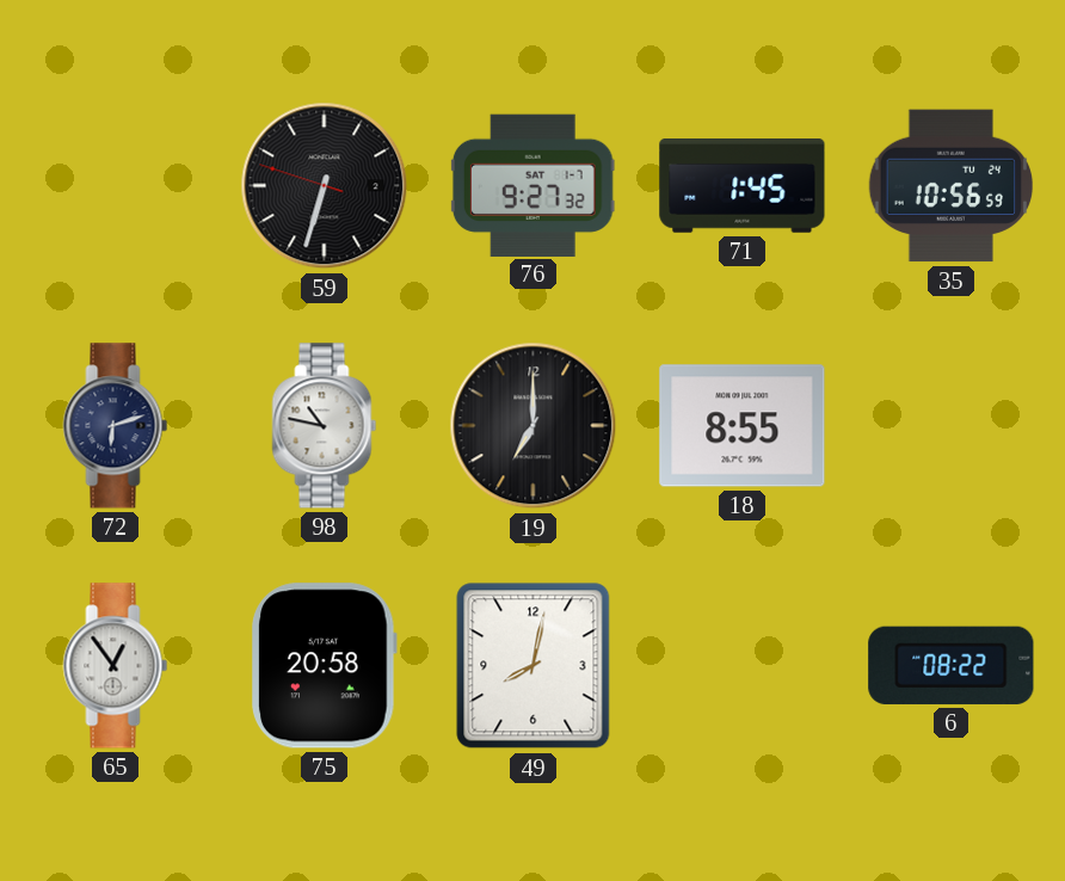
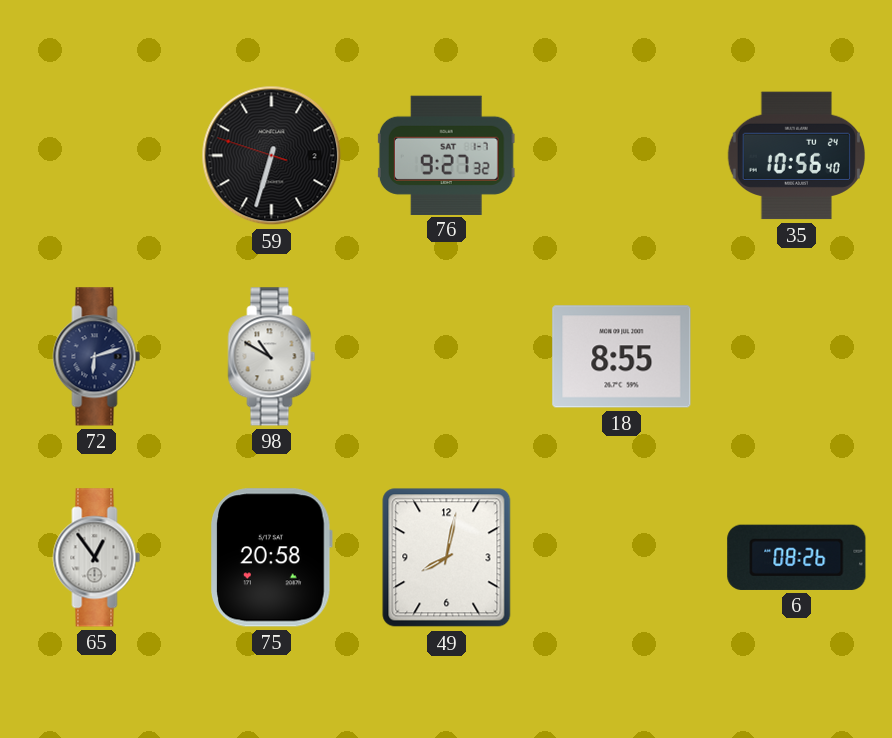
71: 1:45 -> none
35: 10:56:59 -> 10:56:40
98: 10:47 -> 10:50
19: 7:00 -> none
6: 08:22 -> 08:26
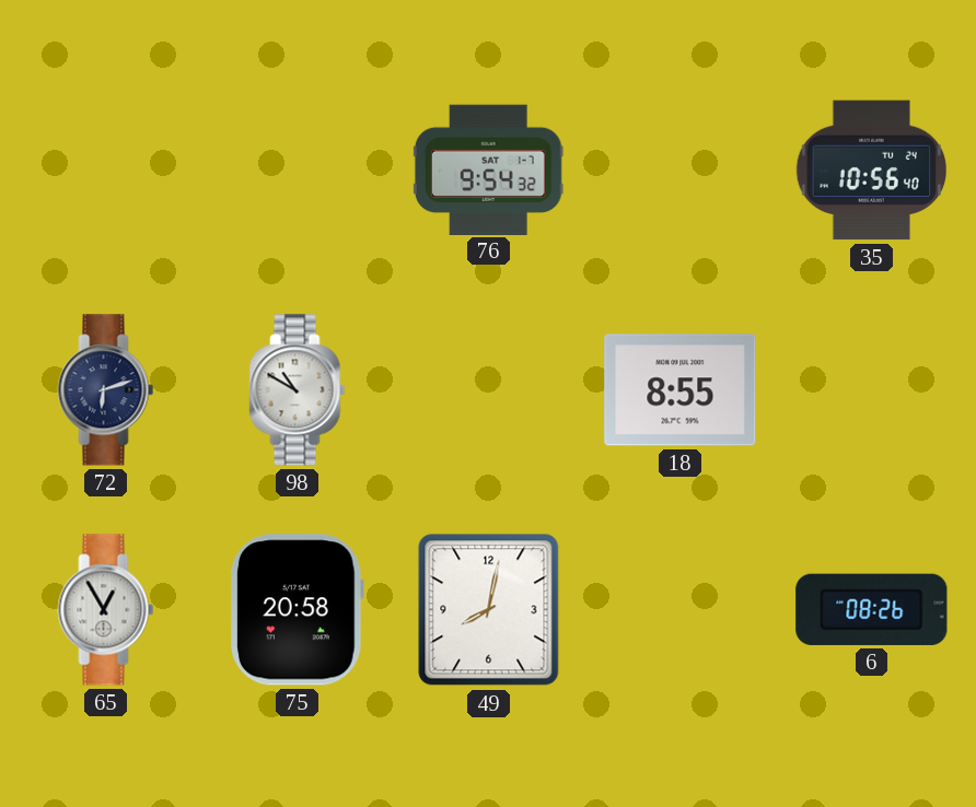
59: 6:32 -> none
76: 9:27 -> 9:54
65: 12:54 -> 12:55
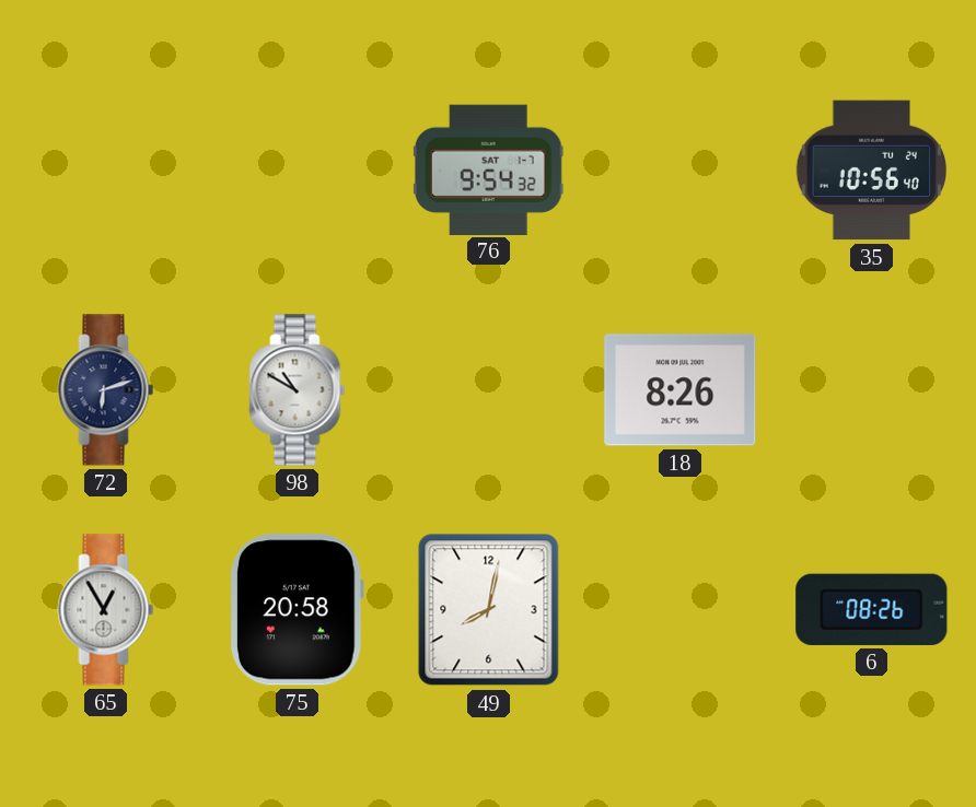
18: 8:55 -> 8:26
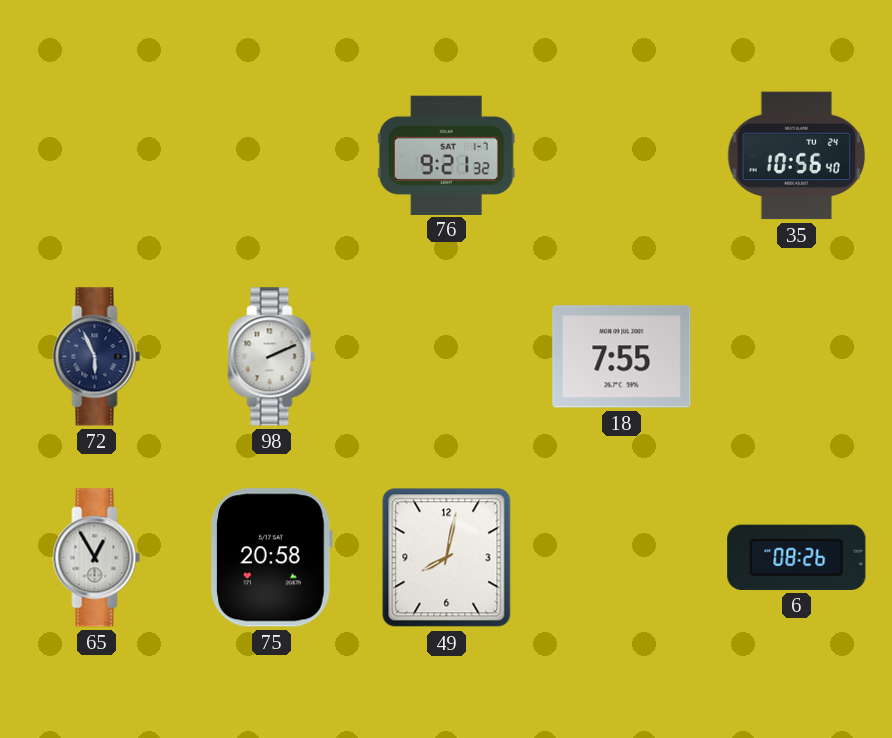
76: 9:54 -> 9:21
72: 6:12 -> 5:56
98: 10:50 -> 2:11
18: 8:26 -> 7:55
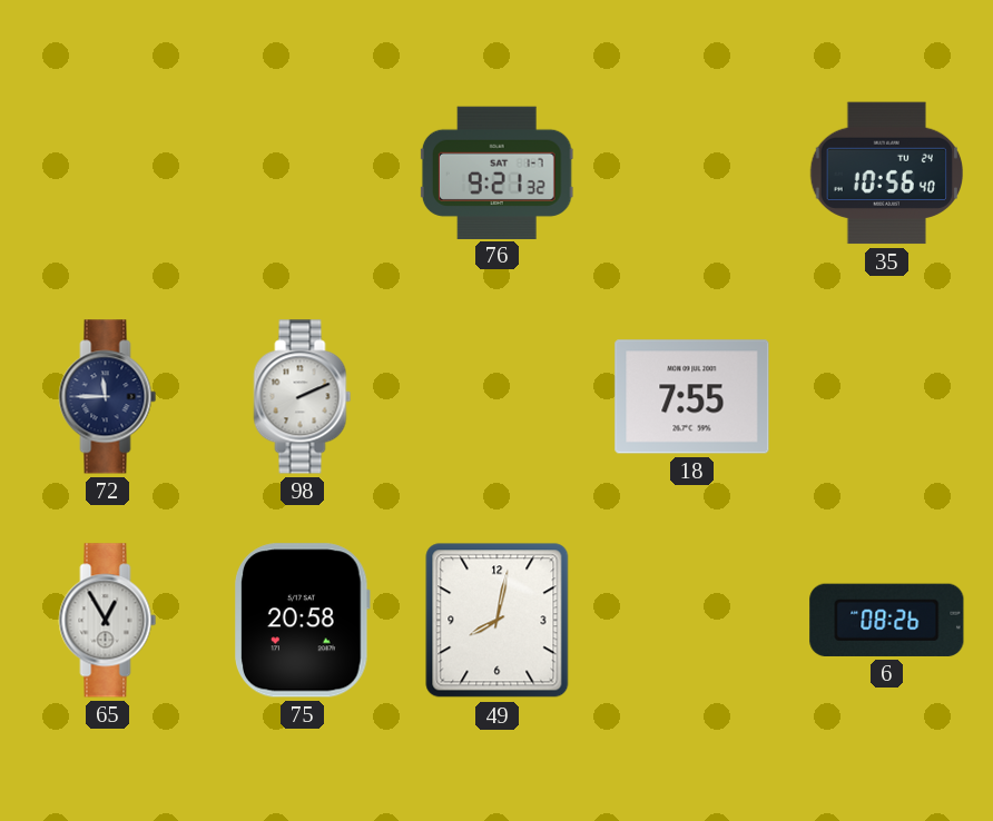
72: 5:56 -> 11:45
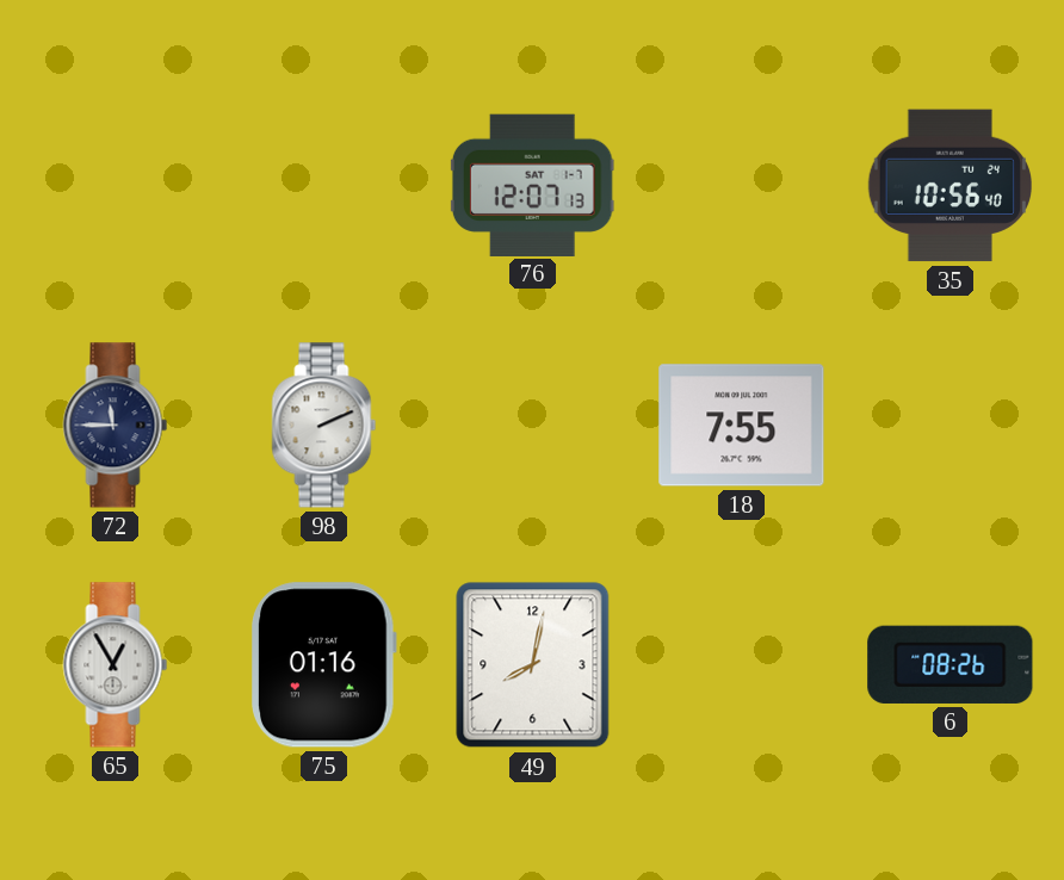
76: 9:21 -> 12:07
75: 20:58 -> 01:16
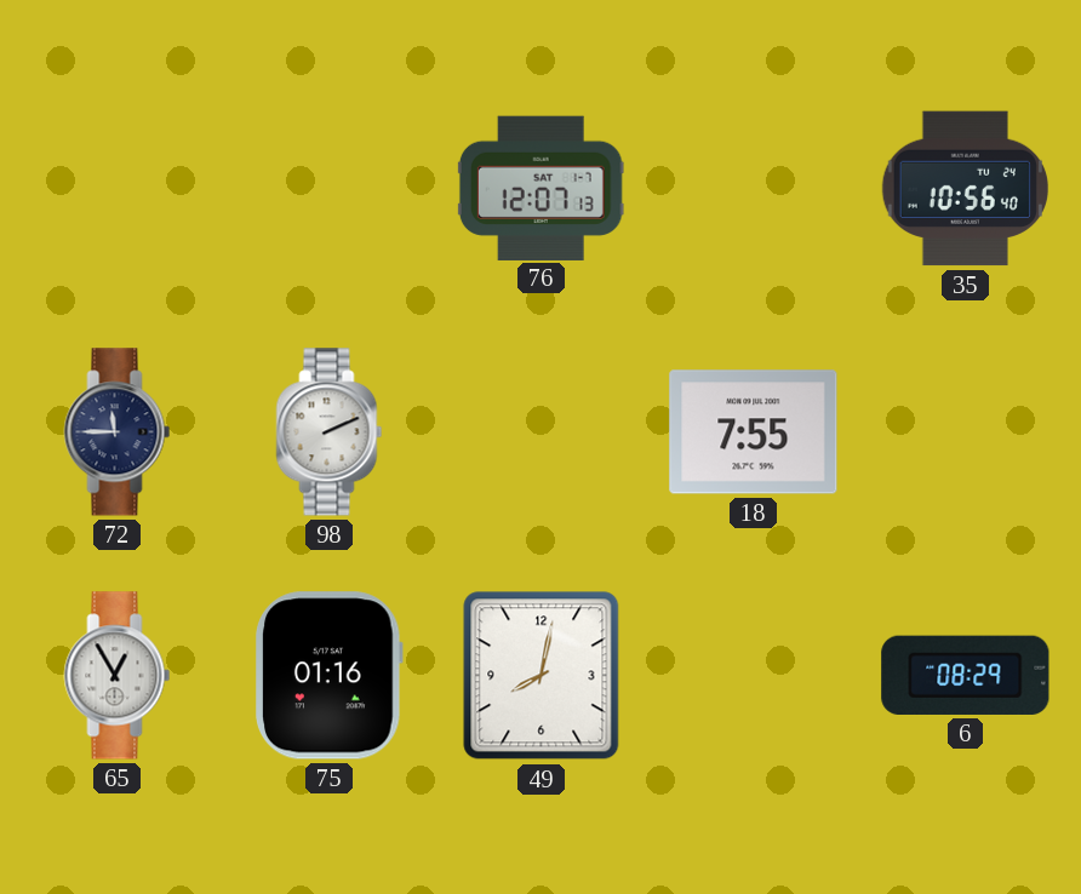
6: 08:26 -> 08:29
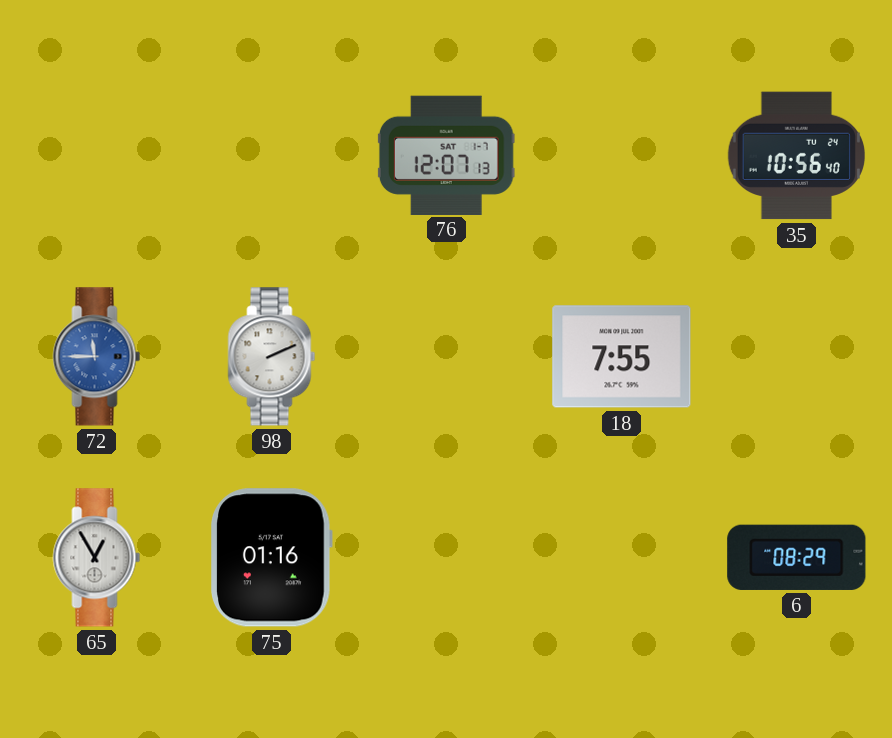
72 dial: navy -> blue
49: 8:02 -> none
